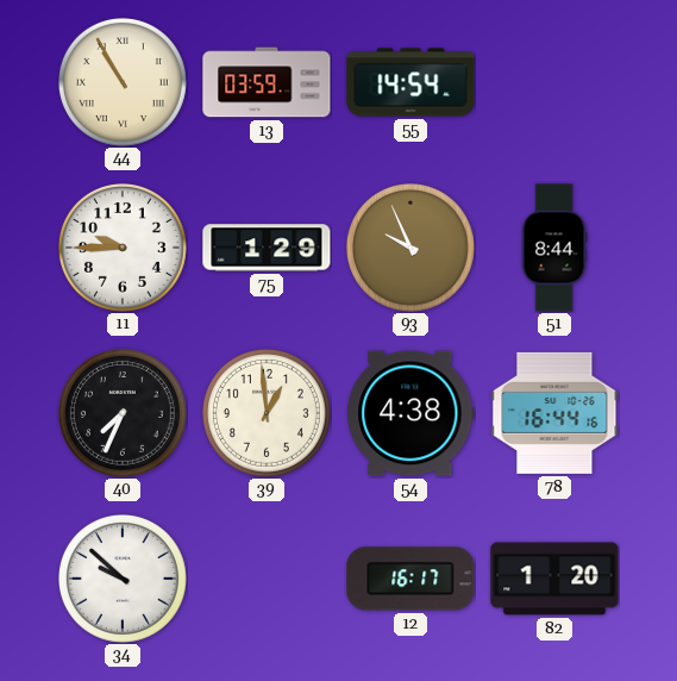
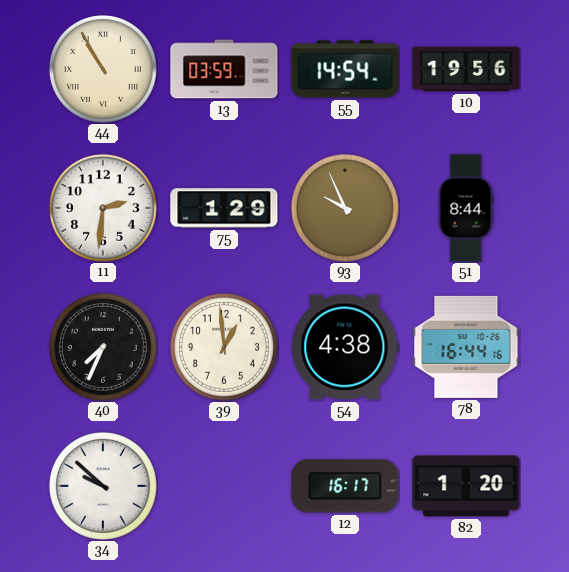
10: none -> 19:56
11: 9:45 -> 2:31
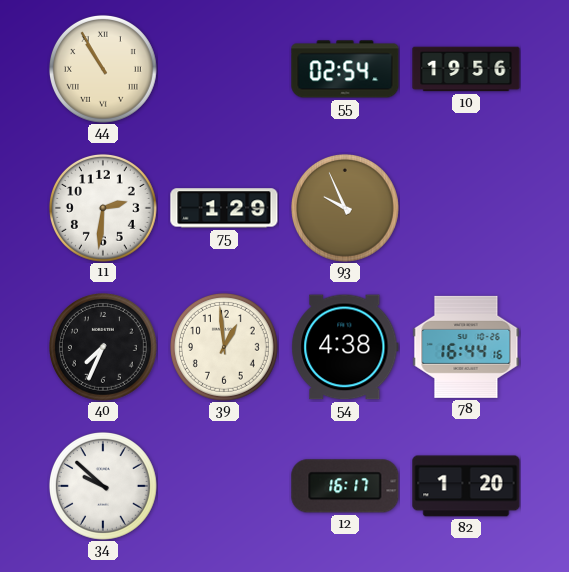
13: 03:59 -> none
55: 14:54 -> 02:54
51: 8:44 -> none
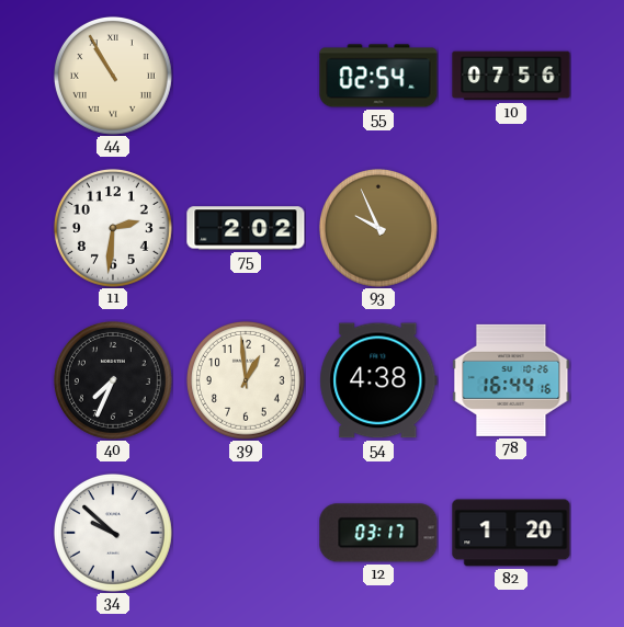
10: 19:56 -> 07:56
75: 1:29 -> 2:02
12: 16:17 -> 03:17
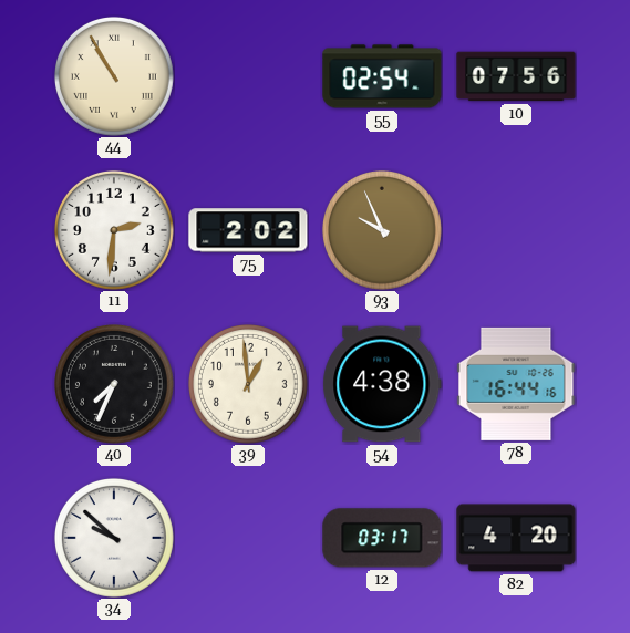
82: 1:20 -> 4:20
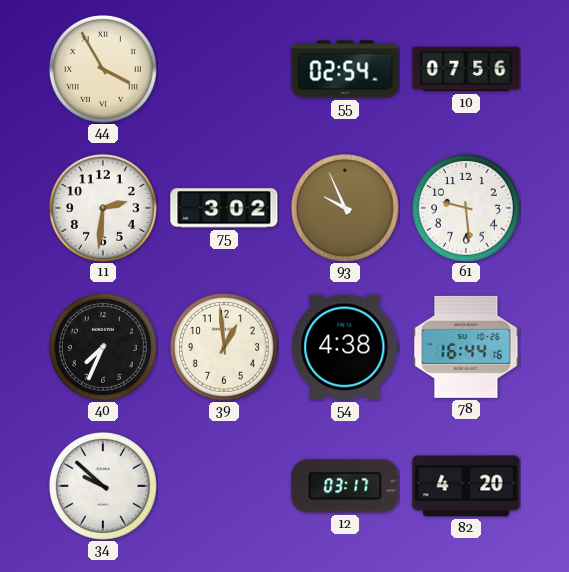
44: 10:55 -> 3:55
75: 2:02 -> 3:02
61: none -> 9:29
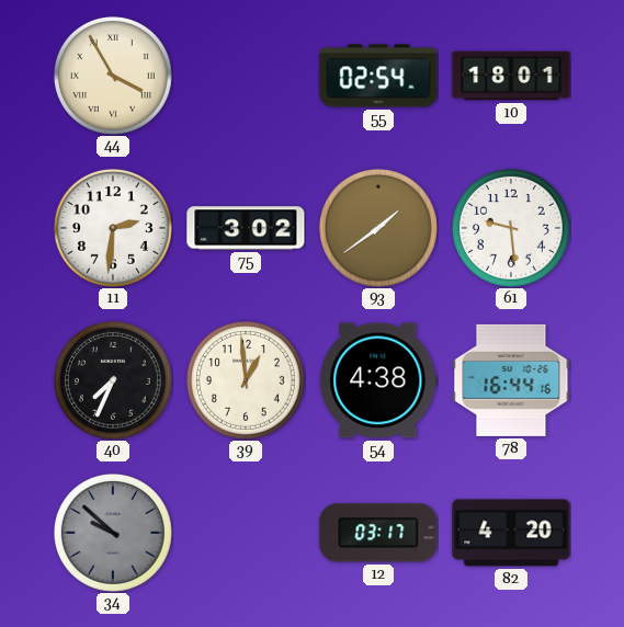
10: 07:56 -> 18:01
93: 9:56 -> 1:39
34 dial: white -> grey
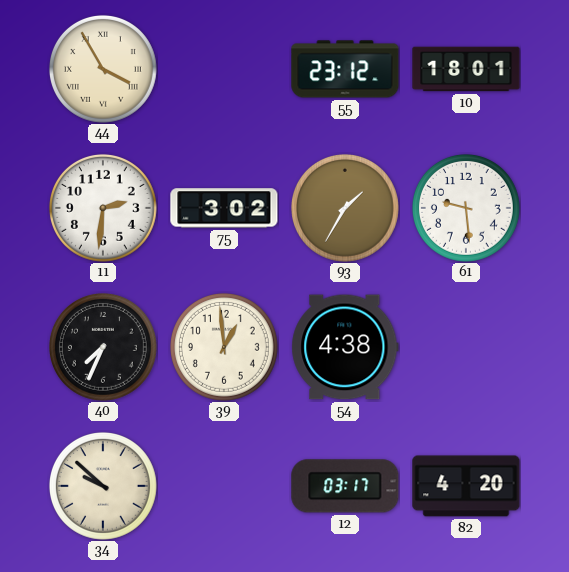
55: 02:54 -> 23:12
93: 1:39 -> 1:35
78: 16:44 -> none
34 dial: grey -> cream
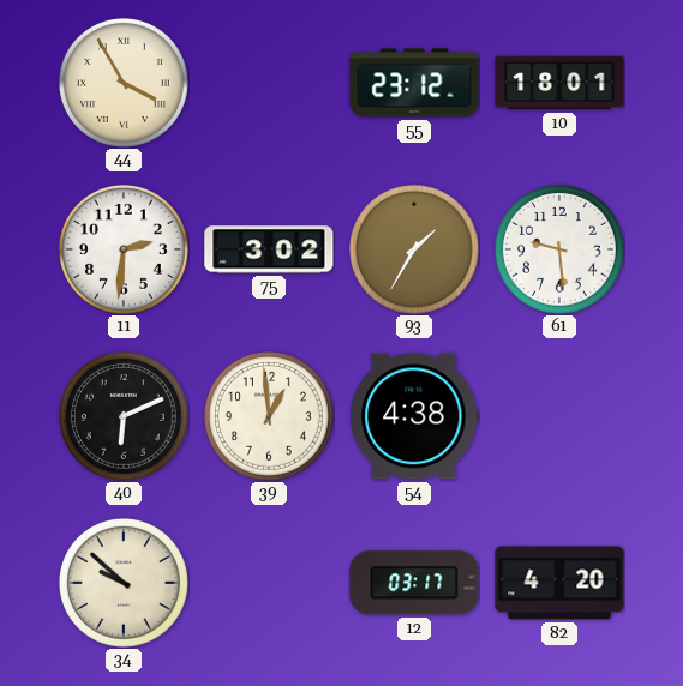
40: 7:34 -> 6:11
